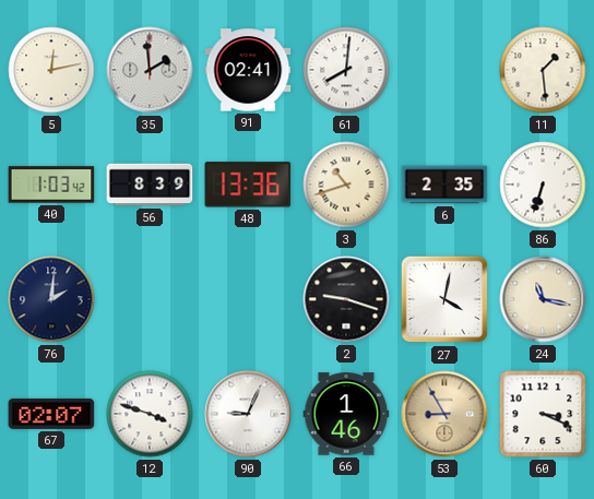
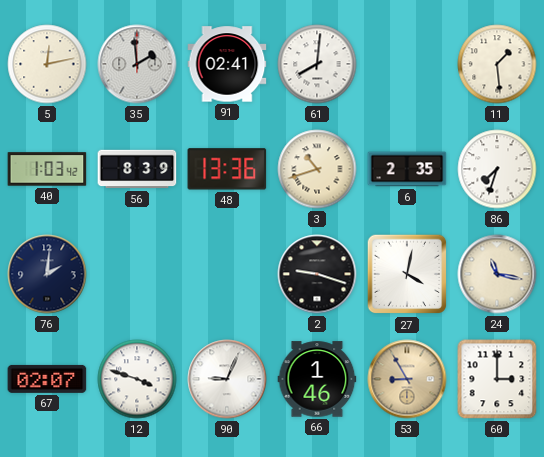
86: 6:33 -> 7:33
60: 3:19 -> 3:00
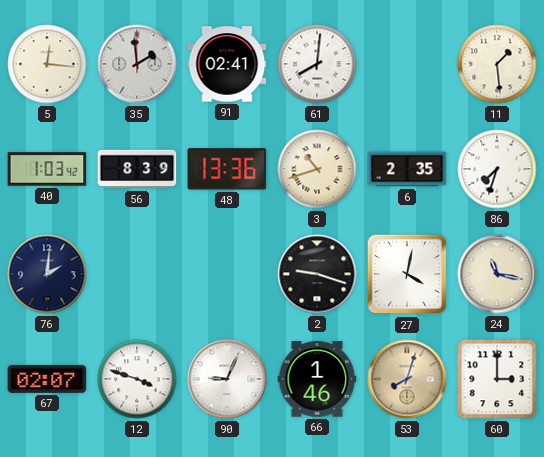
5: 12:13 -> 12:16
53: 8:55 -> 8:03
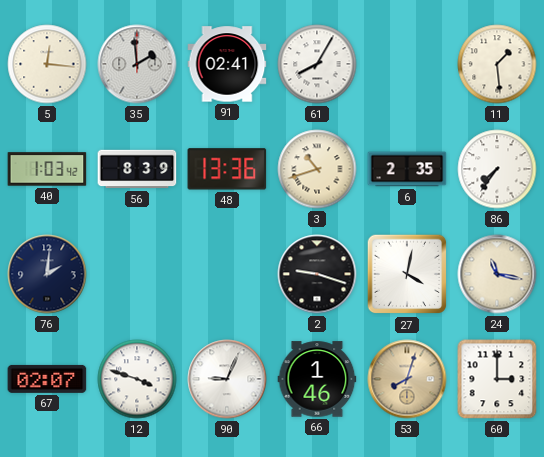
61: 8:01 -> 8:05
86: 7:33 -> 7:36
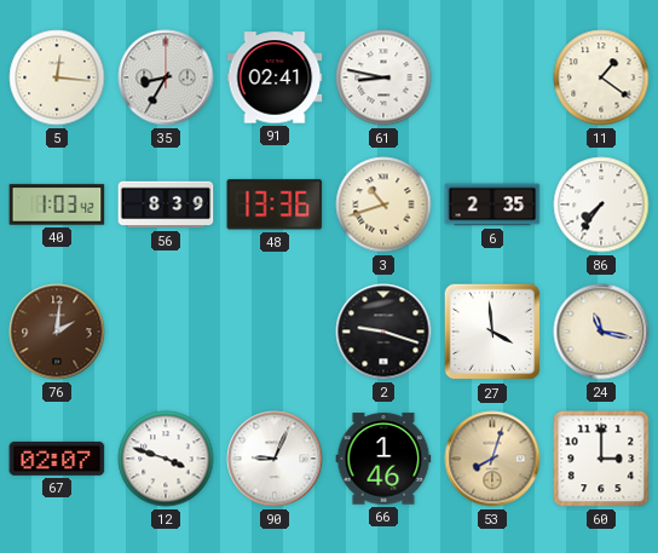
35: 1:59 -> 8:35
61: 8:05 -> 8:47
11: 1:29 -> 1:21
76 dial: navy -> brown
27: 4:02 -> 3:59
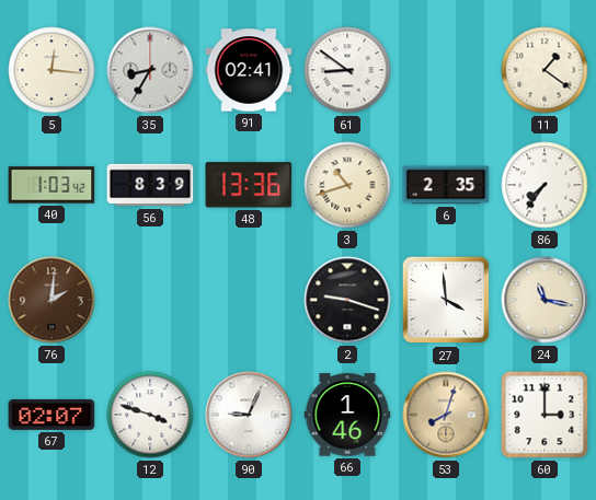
61: 8:47 -> 8:51
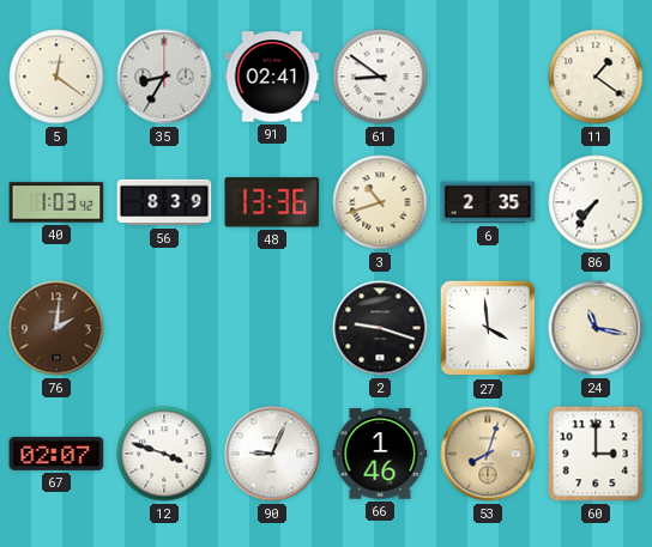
5: 12:16 -> 12:21
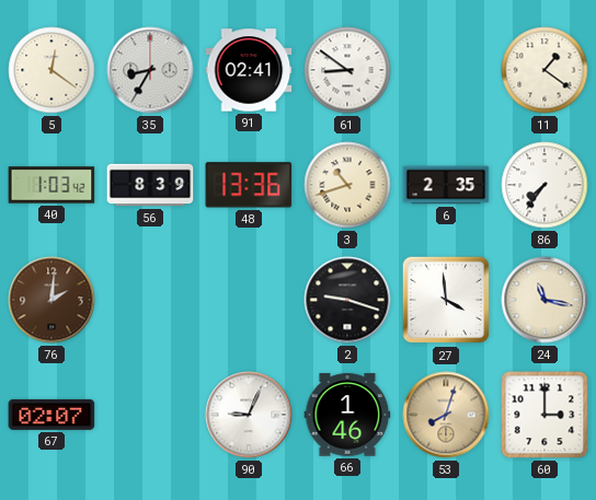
12: 3:48 -> none
